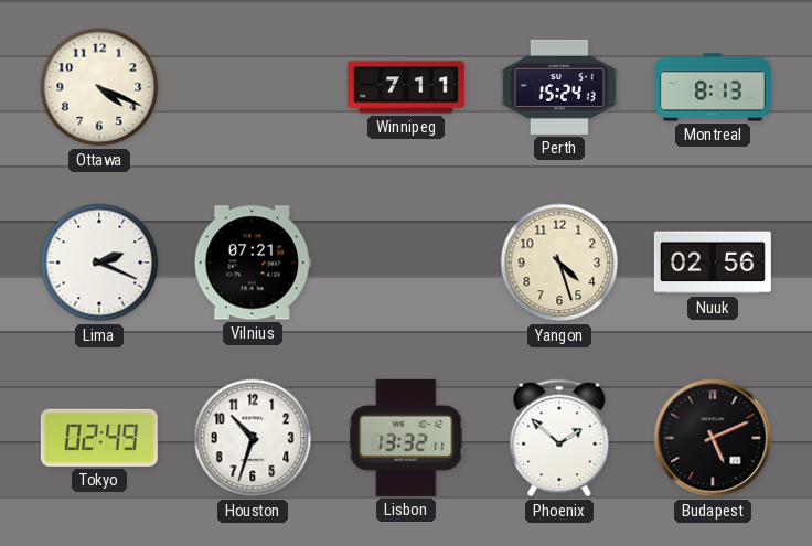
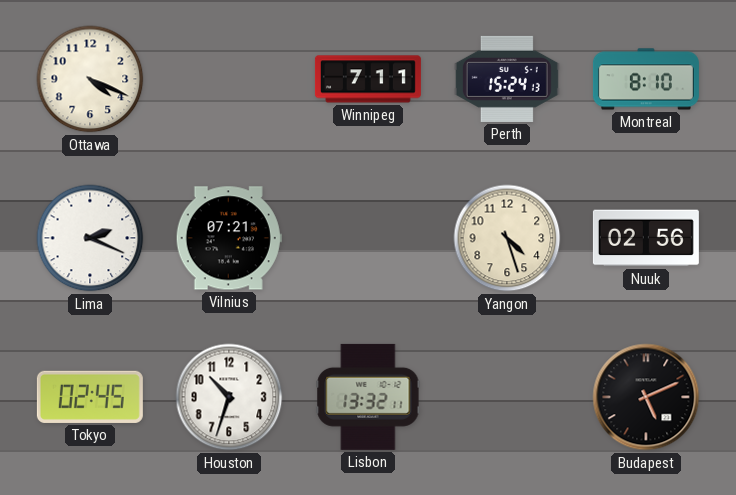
Montreal: 8:13 -> 8:10
Tokyo: 02:49 -> 02:45
Phoenix: 1:52 -> none
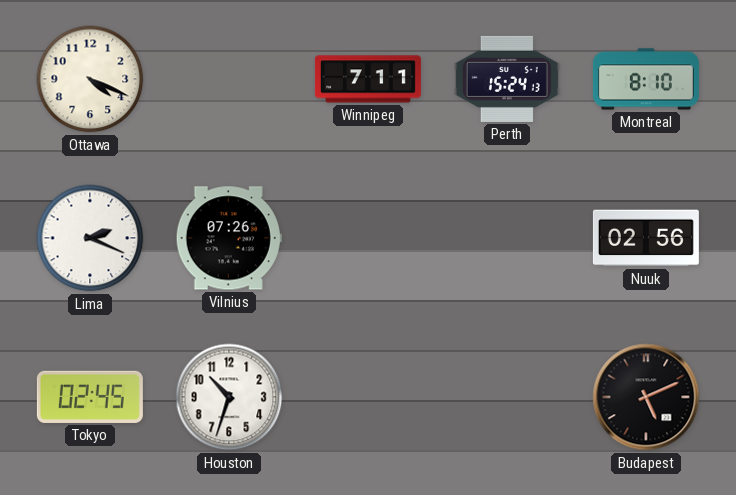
Vilnius: 07:21 -> 07:26
Yangon: 4:27 -> none
Lisbon: 13:32 -> none
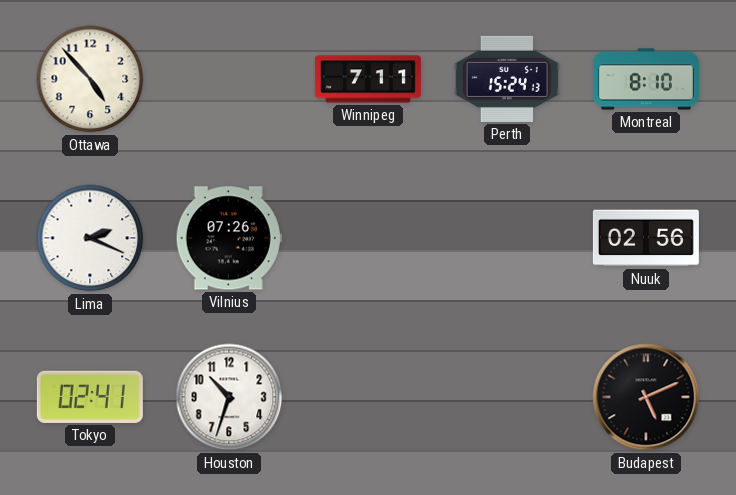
Ottawa: 4:19 -> 4:53
Tokyo: 02:45 -> 02:41
